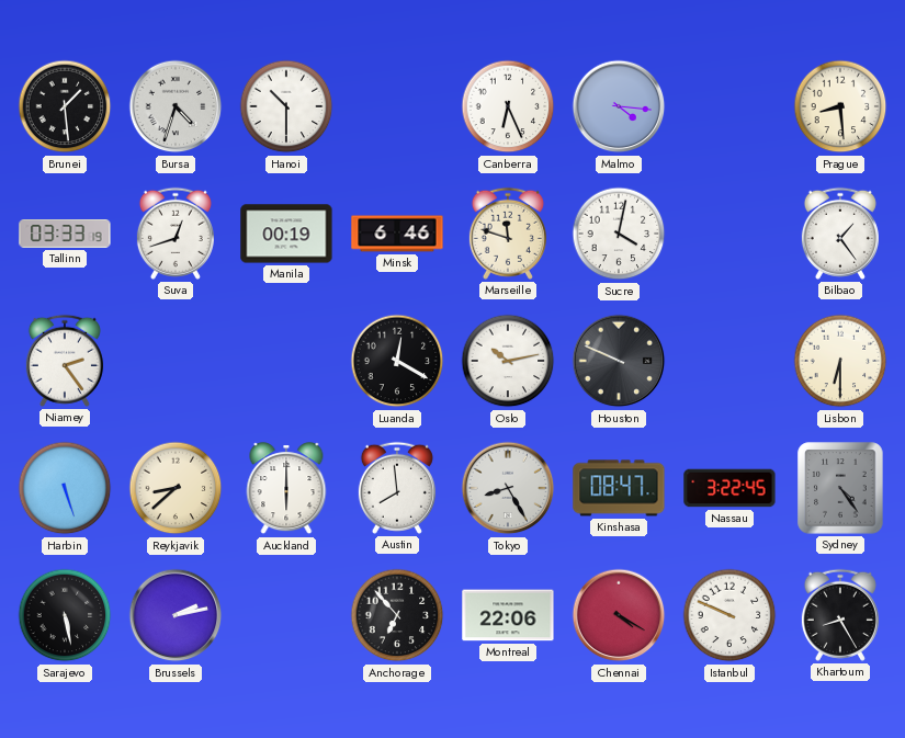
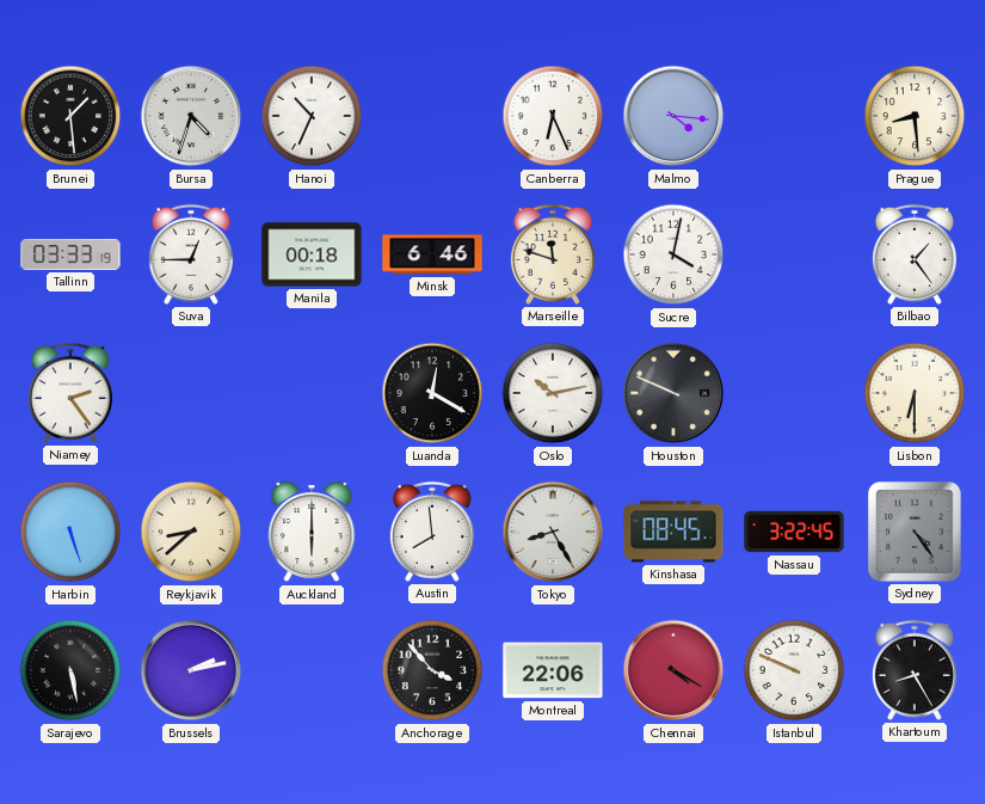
Hanoi: 10:30 -> 10:34
Suva: 12:42 -> 12:45
Manila: 00:19 -> 00:18
Kinshasa: 08:47 -> 08:45
Anchorage: 6:53 -> 3:53
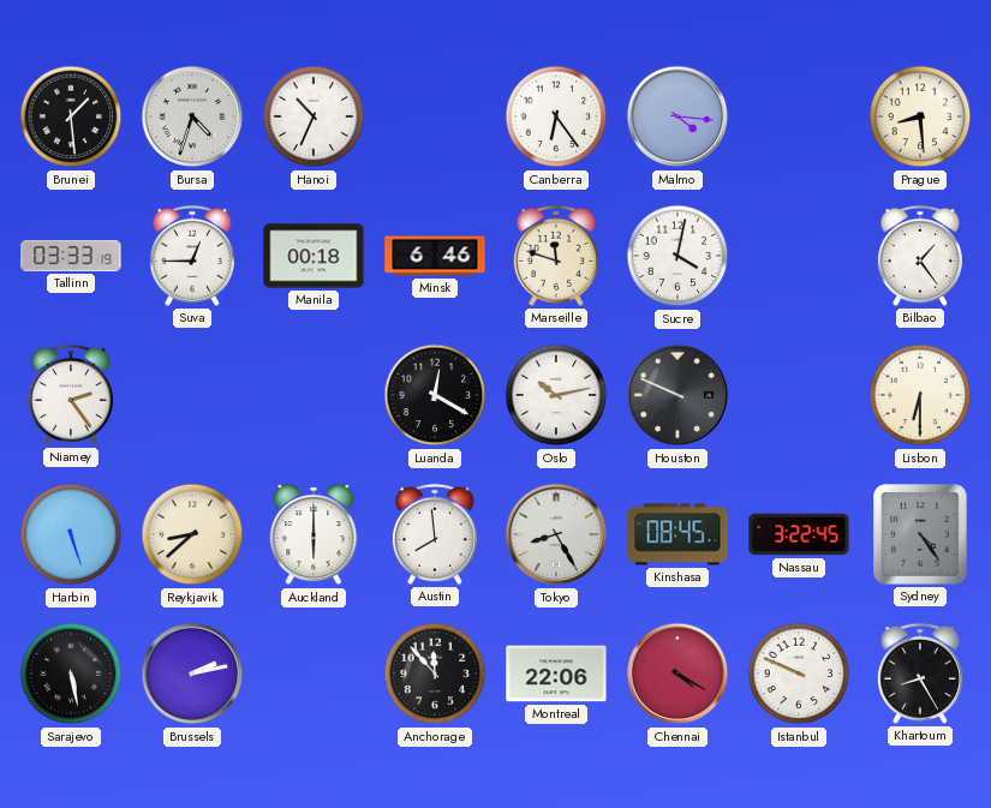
Canberra: 6:26 -> 6:24
Anchorage: 3:53 -> 11:53
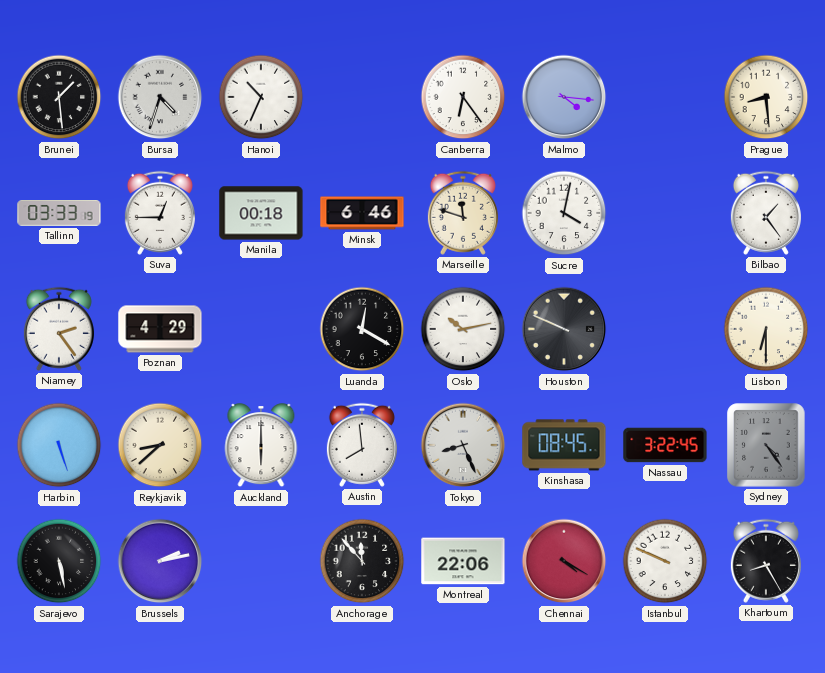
Poznan: none -> 4:29
Tokyo: 8:25 -> 8:26
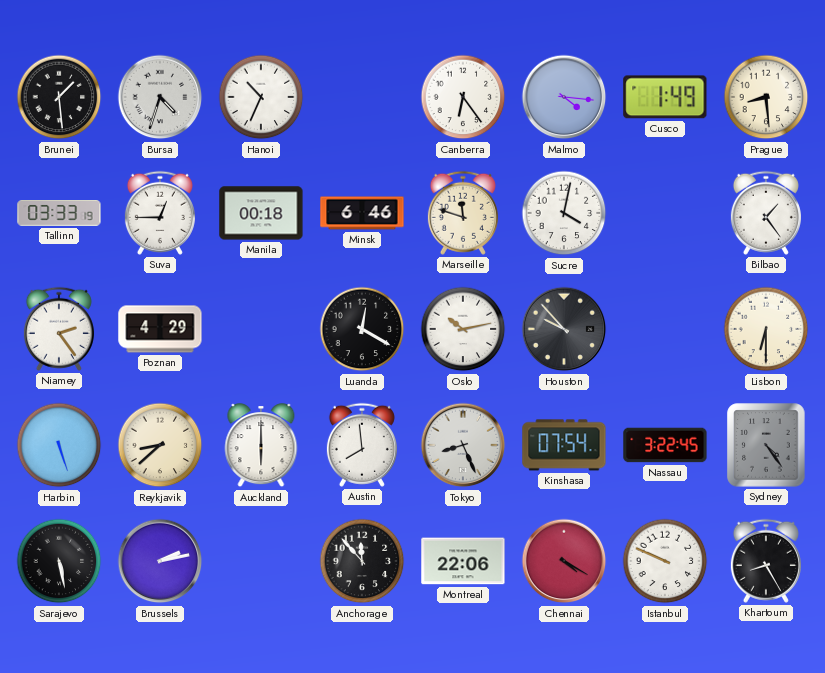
Cusco: none -> 1:49
Houston: 9:49 -> 9:53
Kinshasa: 08:45 -> 07:54
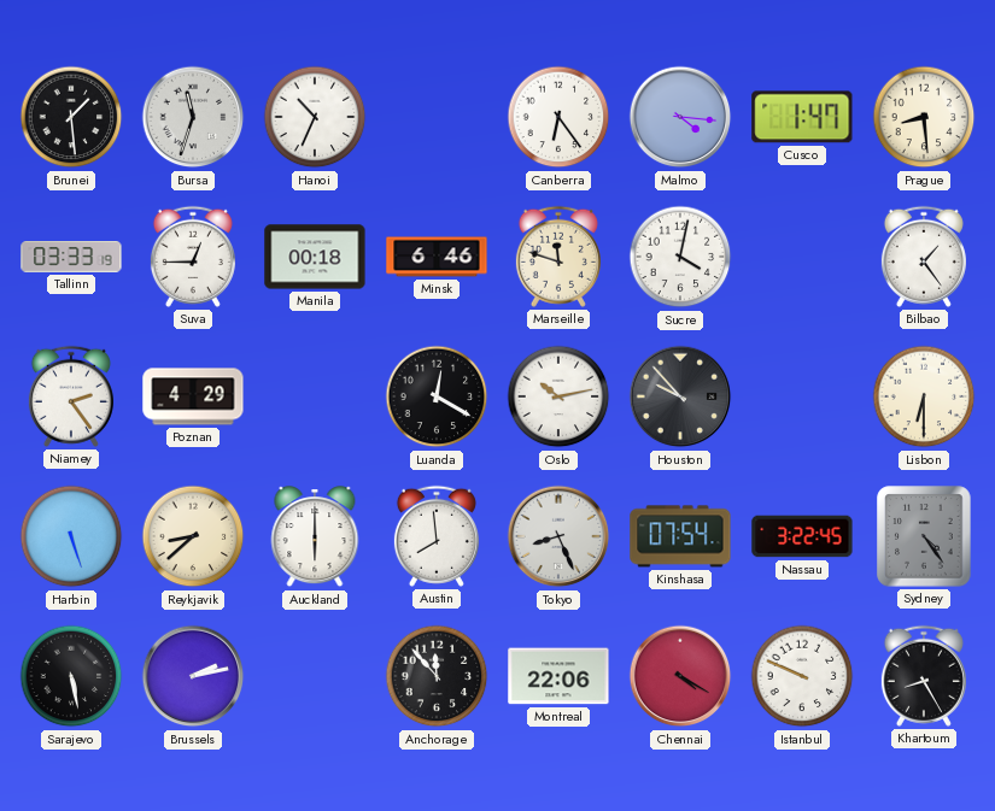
Bursa: 4:33 -> 11:33
Cusco: 1:49 -> 1:47
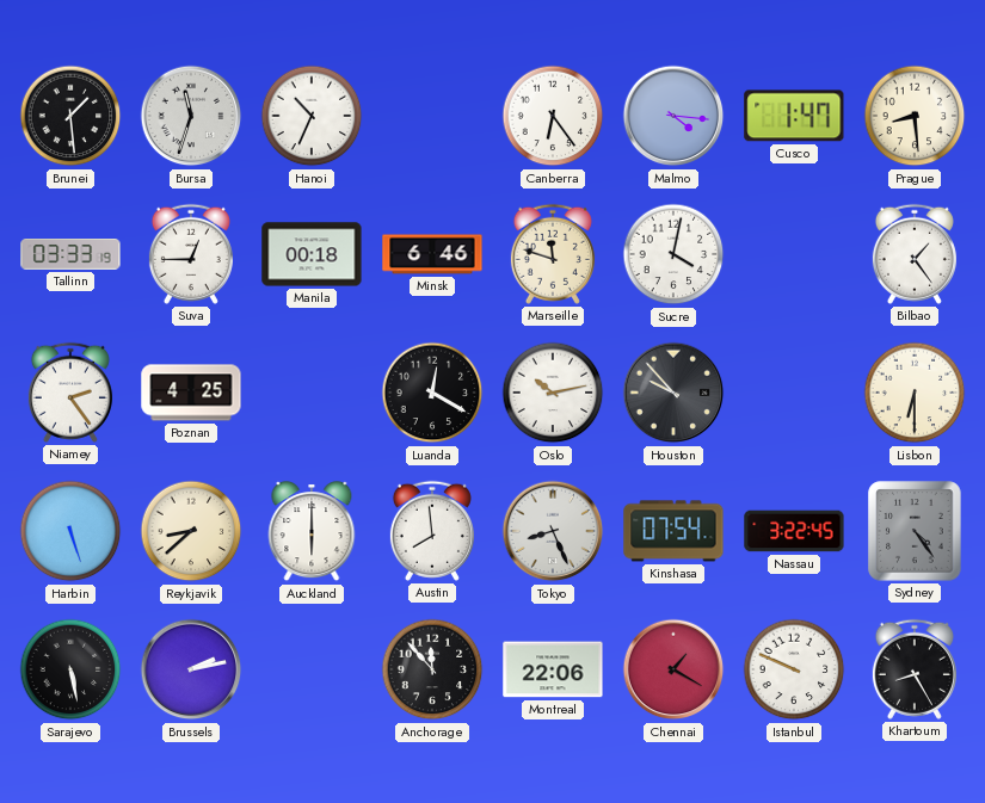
Poznan: 4:29 -> 4:25
Chennai: 4:20 -> 1:20
